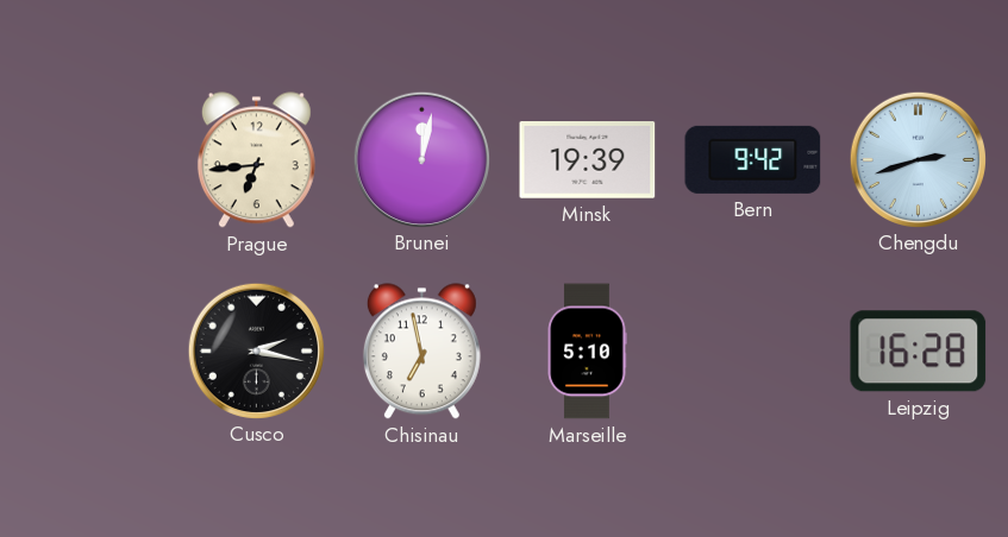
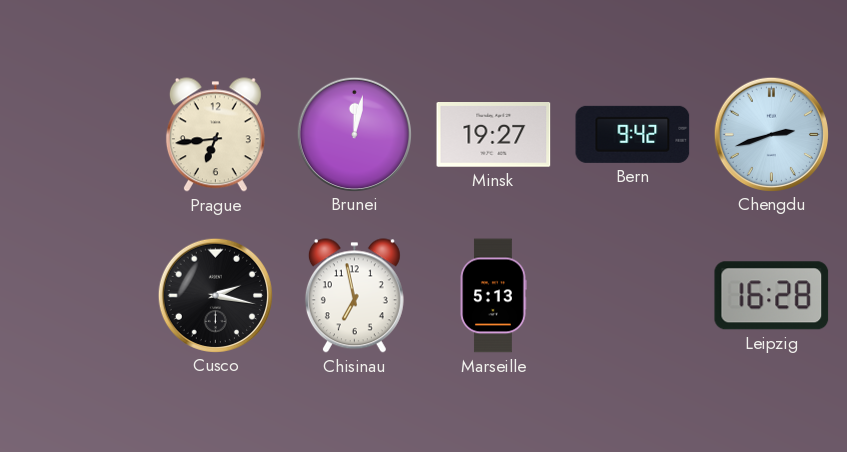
Minsk: 19:39 -> 19:27
Marseille: 5:10 -> 5:13
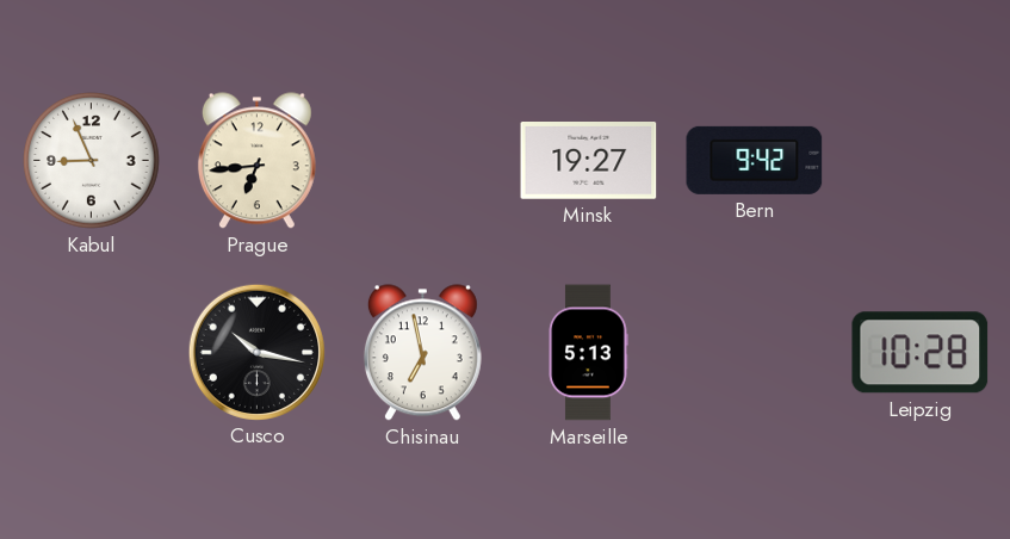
Kabul: none -> 8:56
Brunei: 12:02 -> none
Chengdu: 2:42 -> none
Cusco: 2:17 -> 10:17
Leipzig: 16:28 -> 10:28
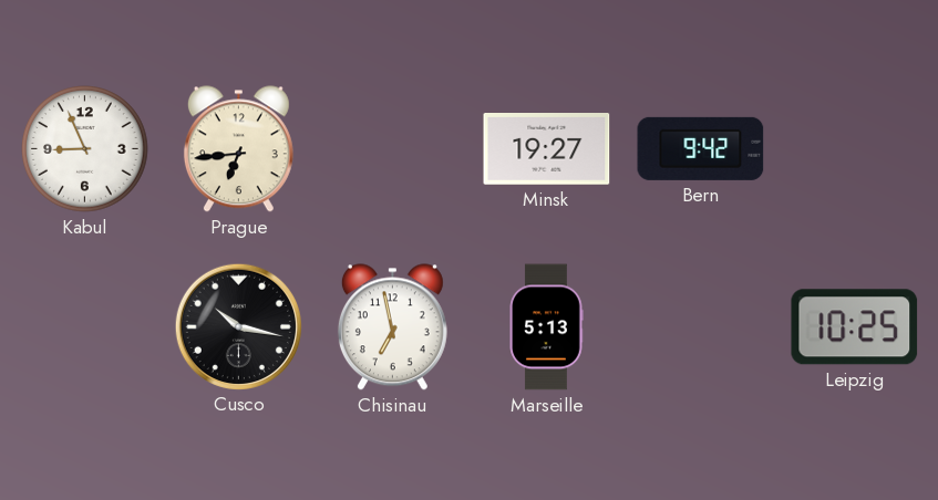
Leipzig: 10:28 -> 10:25
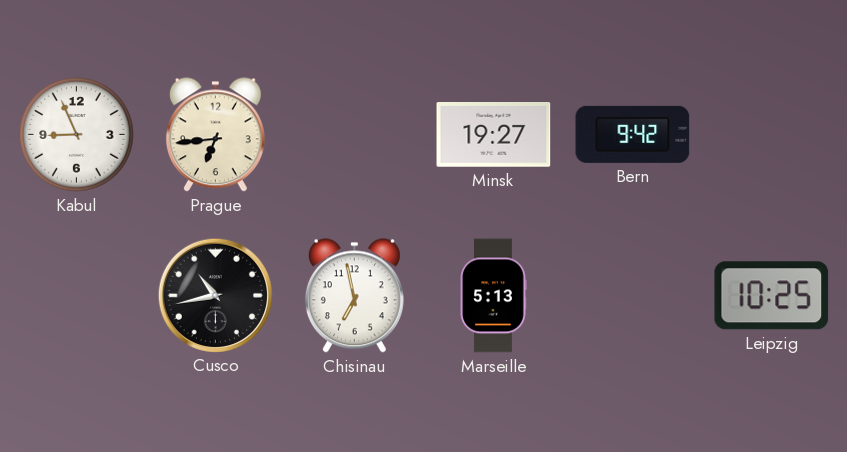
Cusco: 10:17 -> 10:43
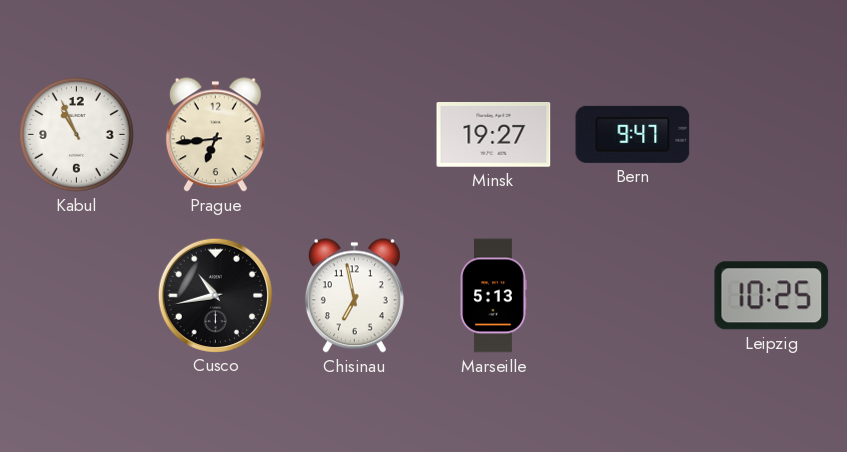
Kabul: 8:56 -> 10:56
Bern: 9:42 -> 9:47
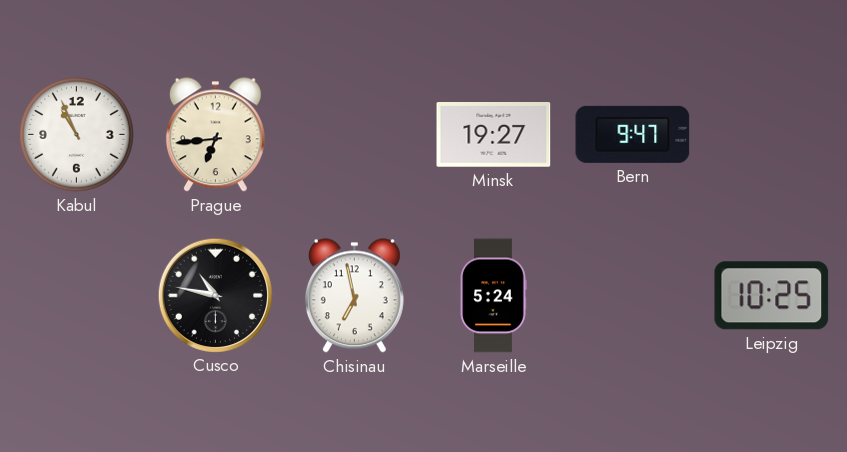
Cusco: 10:43 -> 10:47
Marseille: 5:13 -> 5:24
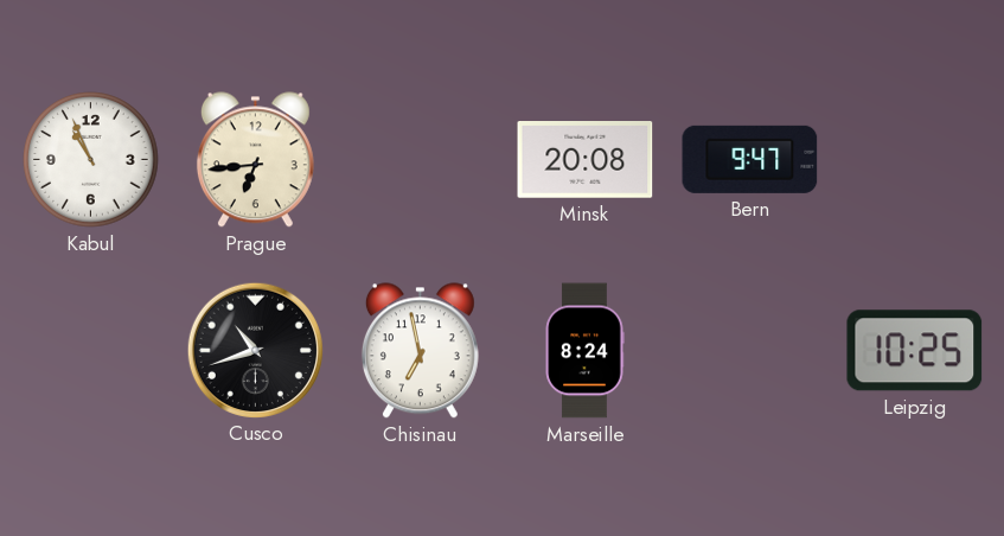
Minsk: 19:27 -> 20:08
Cusco: 10:47 -> 10:42
Marseille: 5:24 -> 8:24
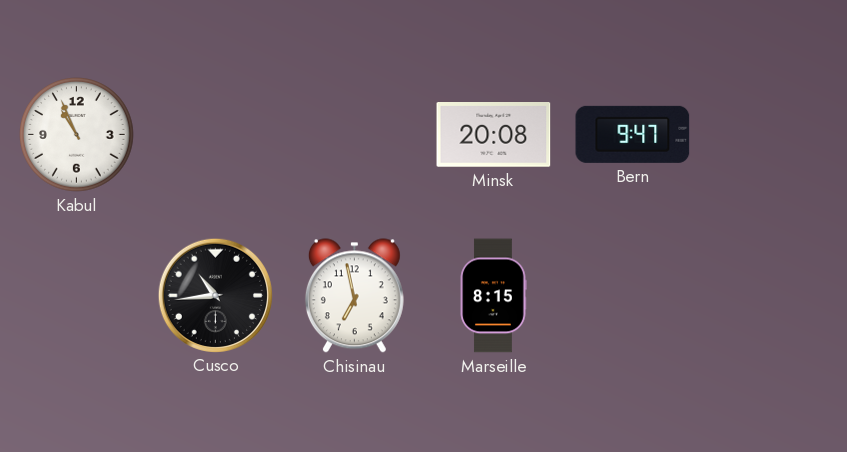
Prague: 6:44 -> none
Cusco: 10:42 -> 10:44
Marseille: 8:24 -> 8:15
Leipzig: 10:25 -> none
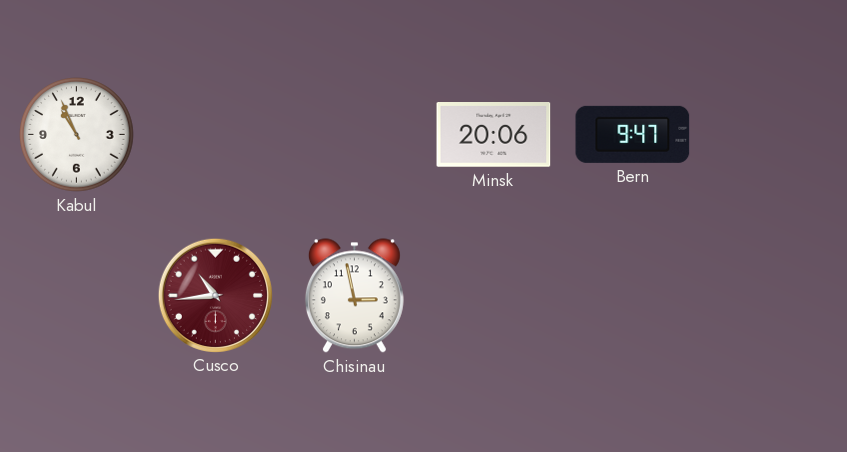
Minsk: 20:08 -> 20:06
Cusco dial: black -> burgundy
Chisinau: 6:58 -> 2:58
Marseille: 8:15 -> none
